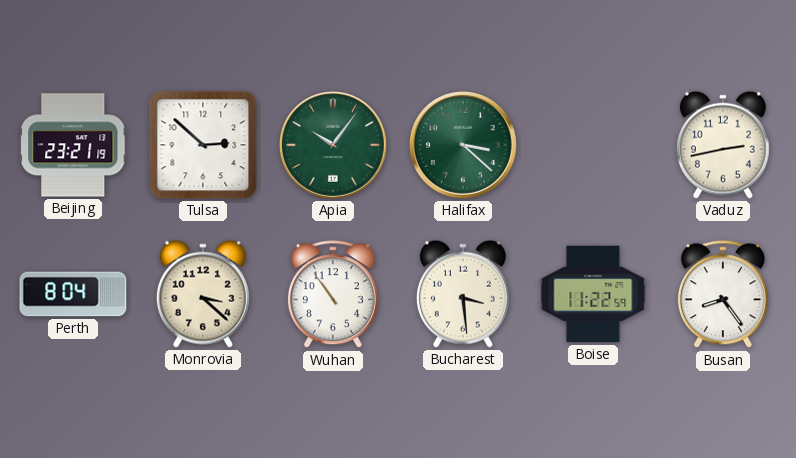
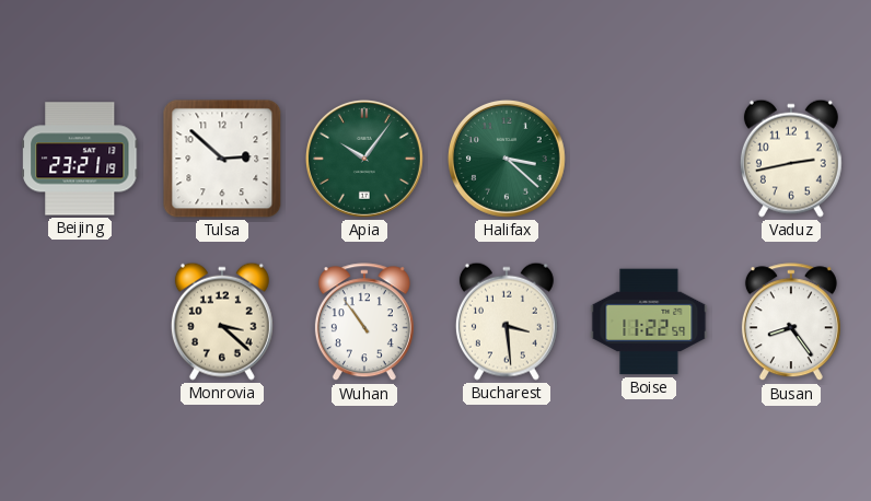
Perth: 8:04 -> none
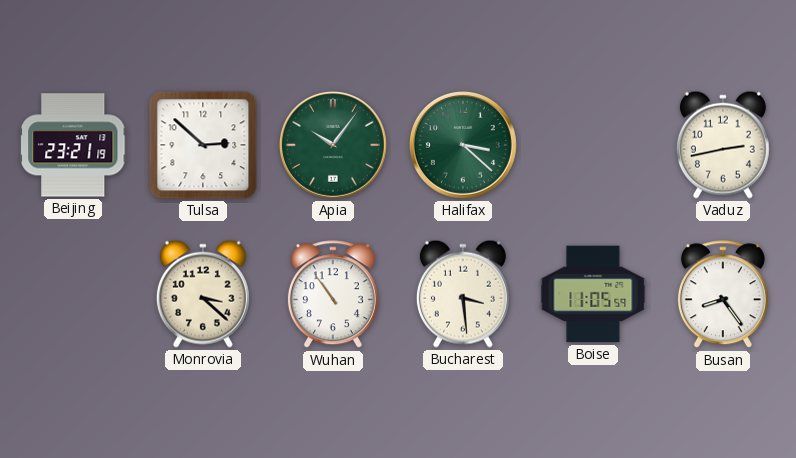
Boise: 11:22 -> 11:05
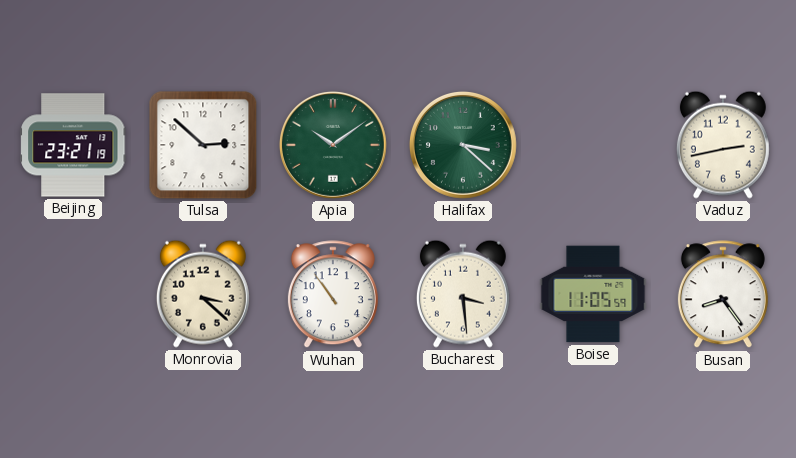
Apia: 10:06 -> 10:09
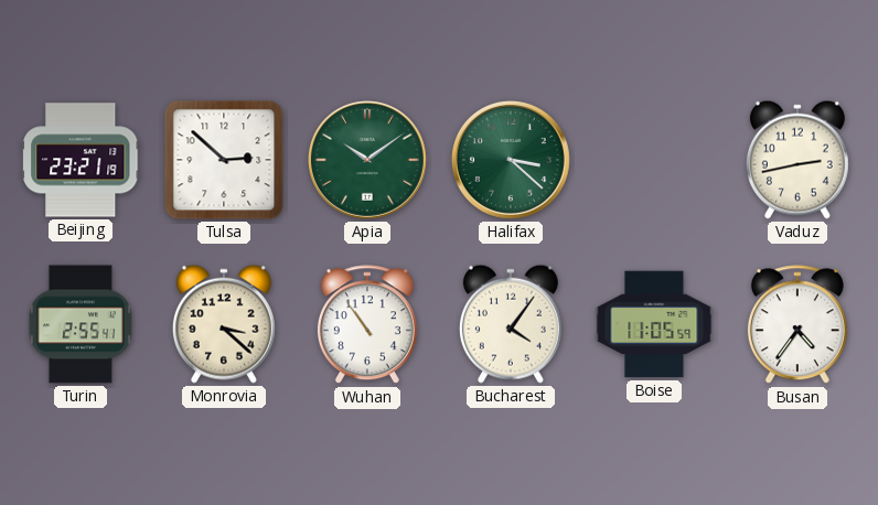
Turin: none -> 2:55
Bucharest: 3:29 -> 4:06
Busan: 8:24 -> 4:36
